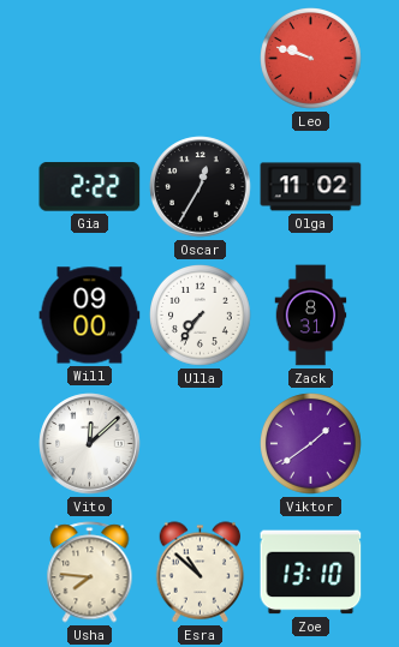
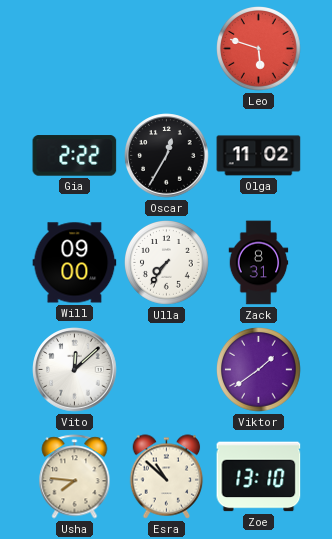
Leo: 9:48 -> 5:48
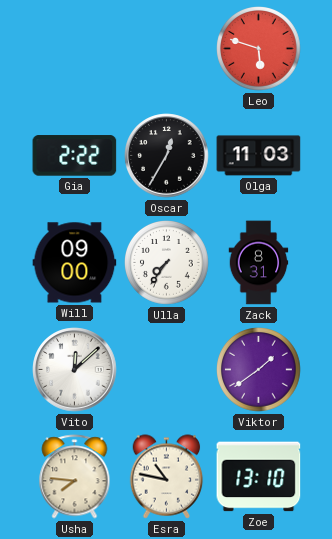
Olga: 11:02 -> 11:03
Esra: 10:52 -> 10:47
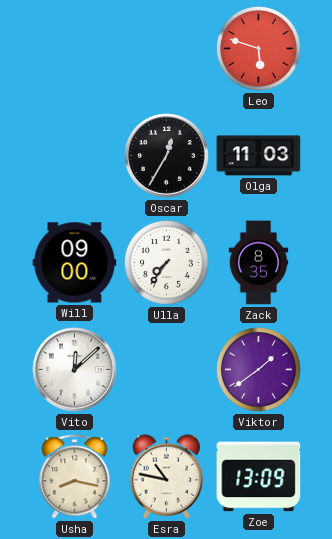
Gia: 2:22 -> none
Zack: 8:31 -> 8:35
Usha: 7:46 -> 8:17
Zoe: 13:10 -> 13:09
